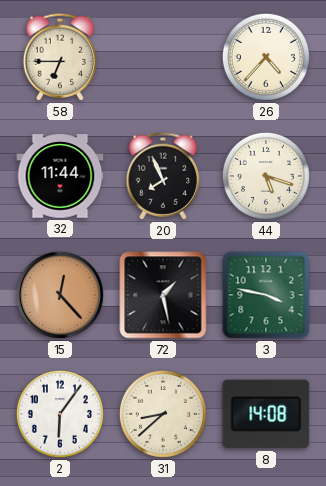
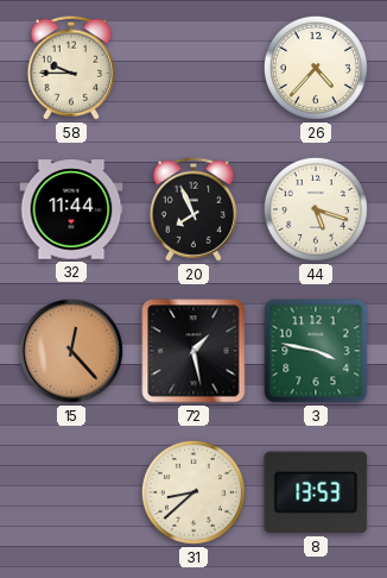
58: 6:45 -> 9:45
2: 6:06 -> none
8: 14:08 -> 13:53
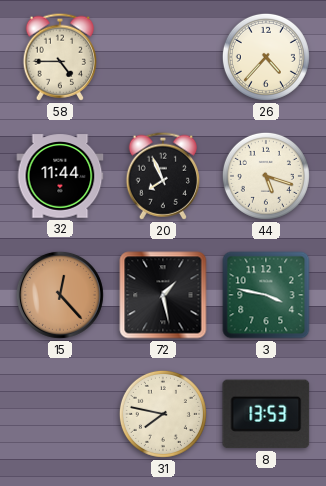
58: 9:45 -> 4:45
31: 8:38 -> 7:47
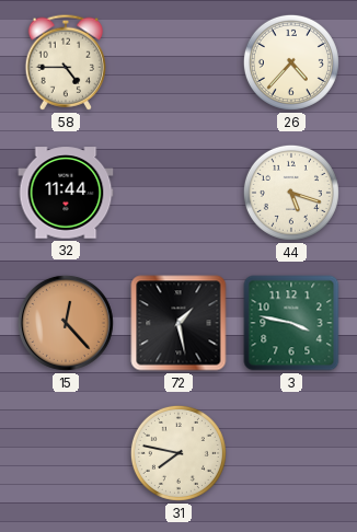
20: 7:56 -> none
8: 13:53 -> none
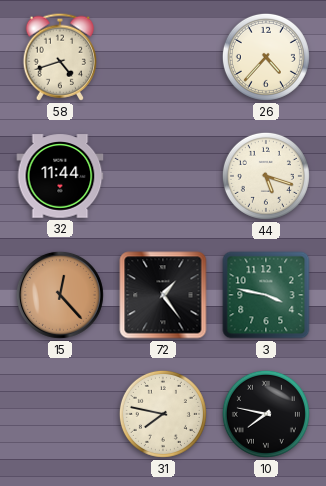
58: 4:45 -> 4:42
72: 1:28 -> 1:24
10: none -> 7:47
